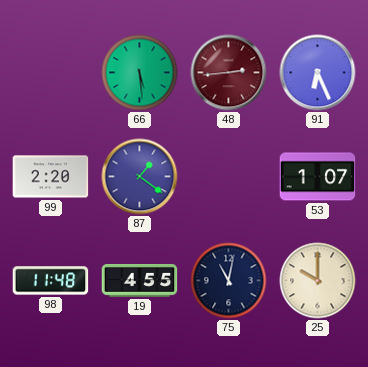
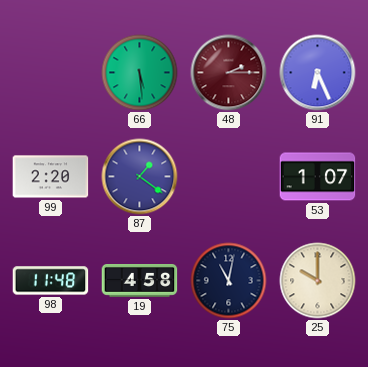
48: 2:44 -> 2:15
19: 4:55 -> 4:58
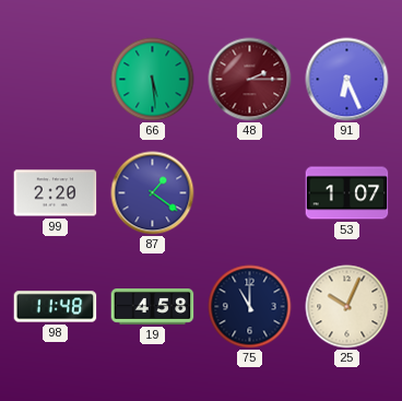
75: 11:02 -> 11:00
25: 10:00 -> 10:04
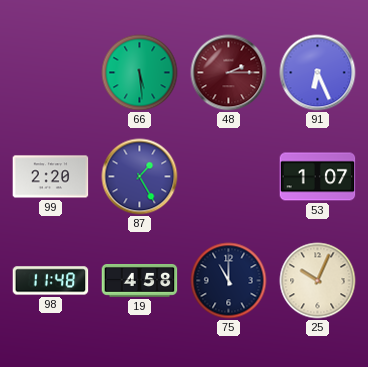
87: 1:21 -> 1:25
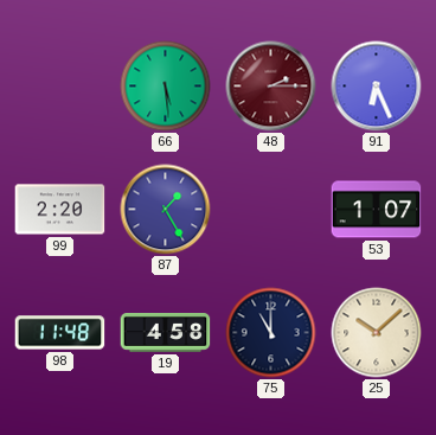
25: 10:04 -> 10:08
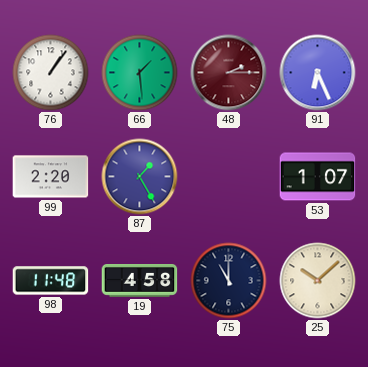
76: none -> 1:06
66: 5:29 -> 1:29
